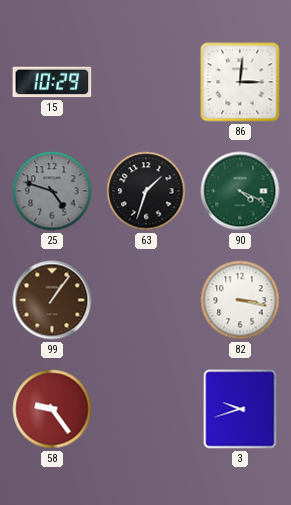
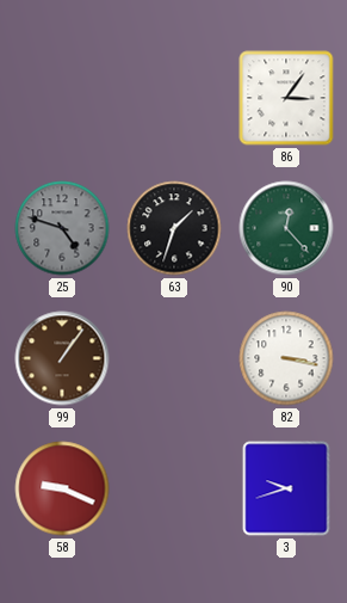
15: 10:29 -> none
86: 3:01 -> 3:06
90: 4:19 -> 12:23
58: 9:24 -> 9:19
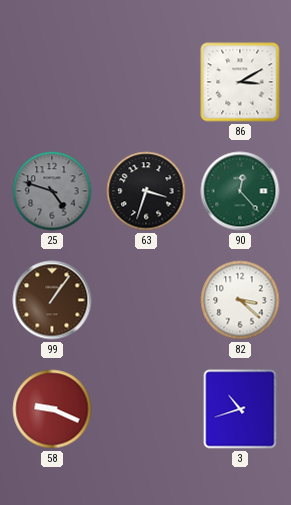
86: 3:06 -> 3:10
63: 1:33 -> 3:33
82: 3:17 -> 3:22
3: 9:42 -> 10:42
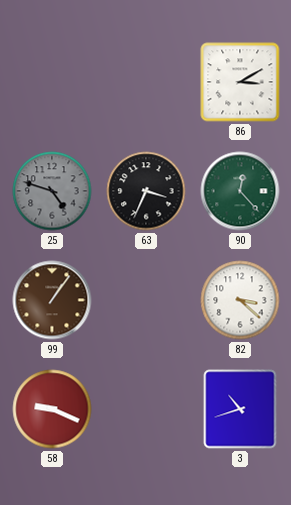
63: 3:33 -> 3:34
